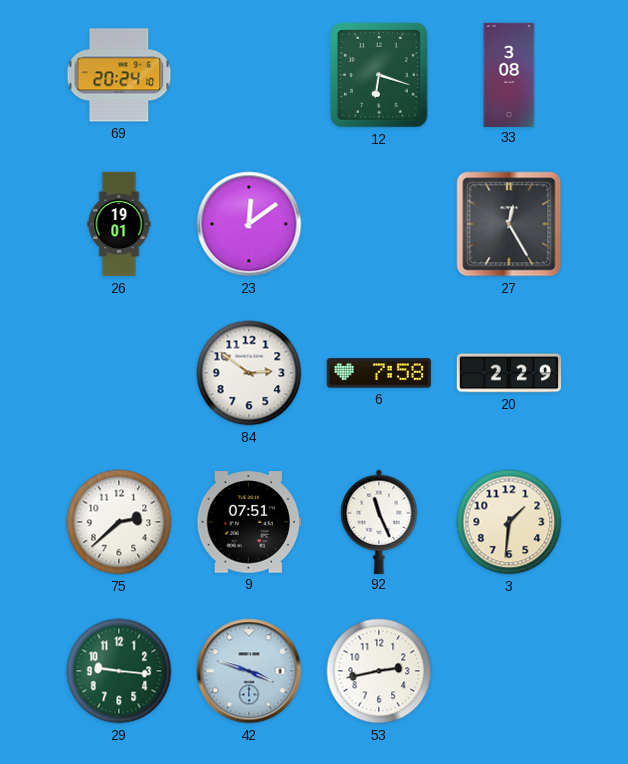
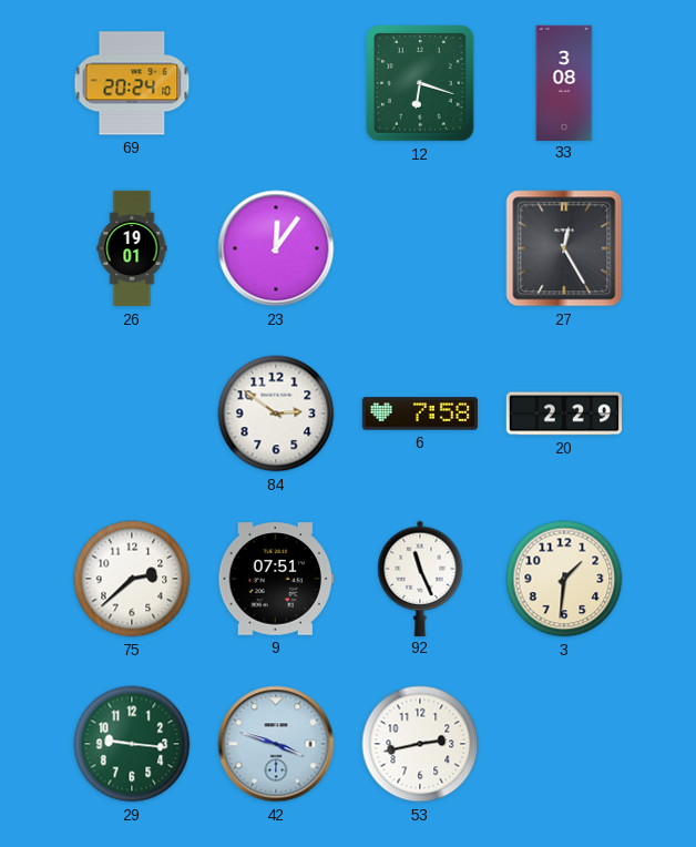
23: 12:09 -> 12:06
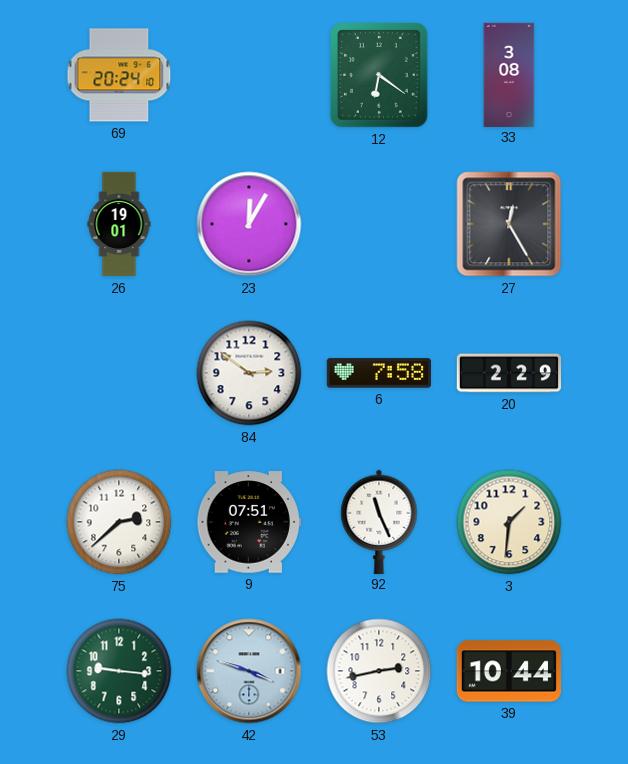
12: 6:18 -> 6:21
23: 12:06 -> 12:05
39: none -> 10:44
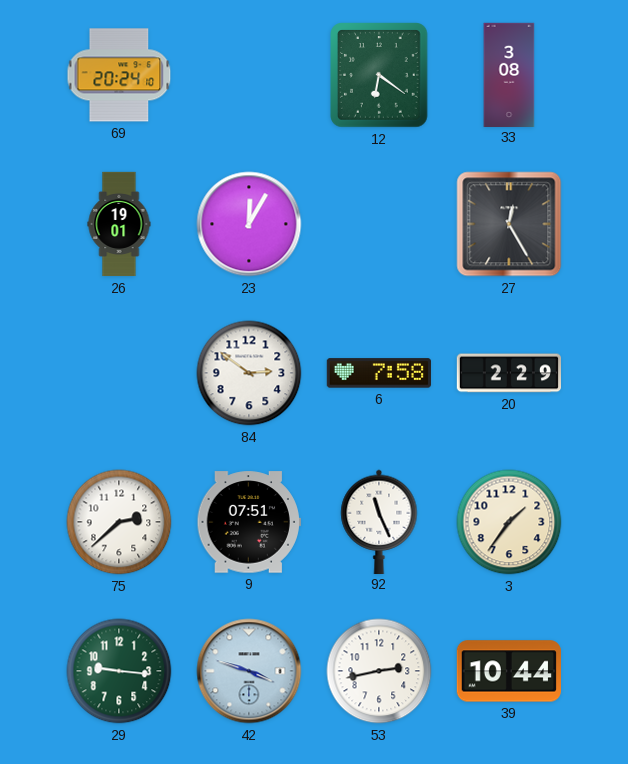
3: 1:31 -> 1:36
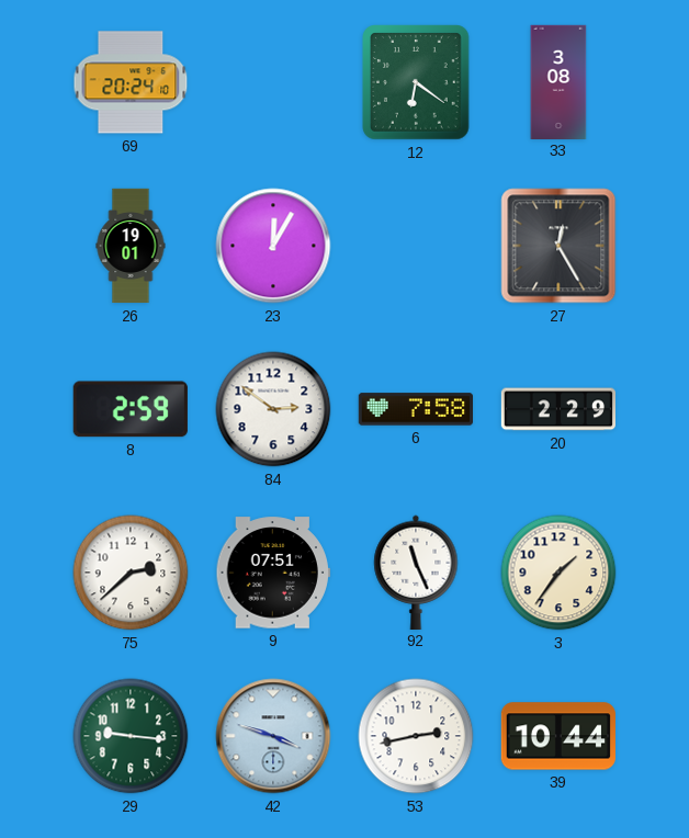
8: none -> 2:59
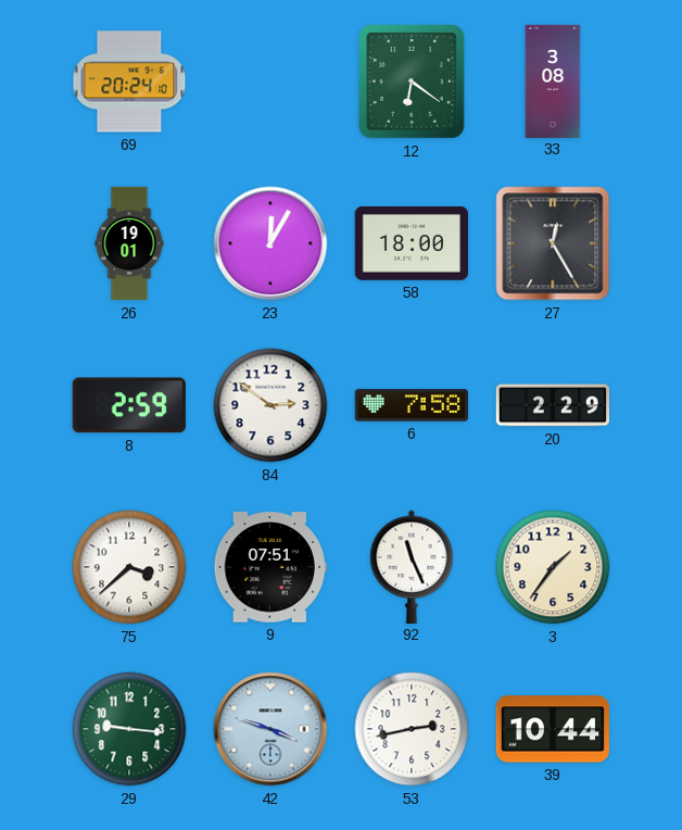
58: none -> 18:00
75: 2:38 -> 3:38
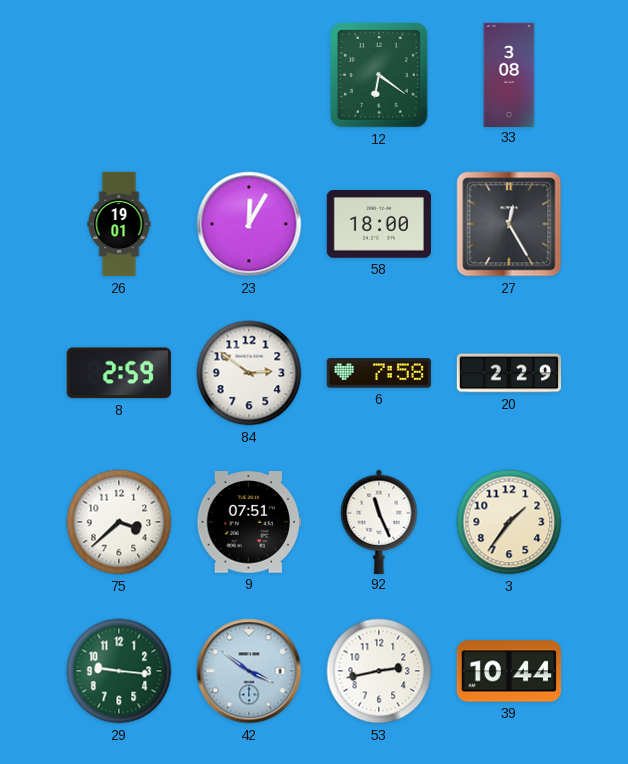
69: 20:24 -> none
42: 3:48 -> 3:51
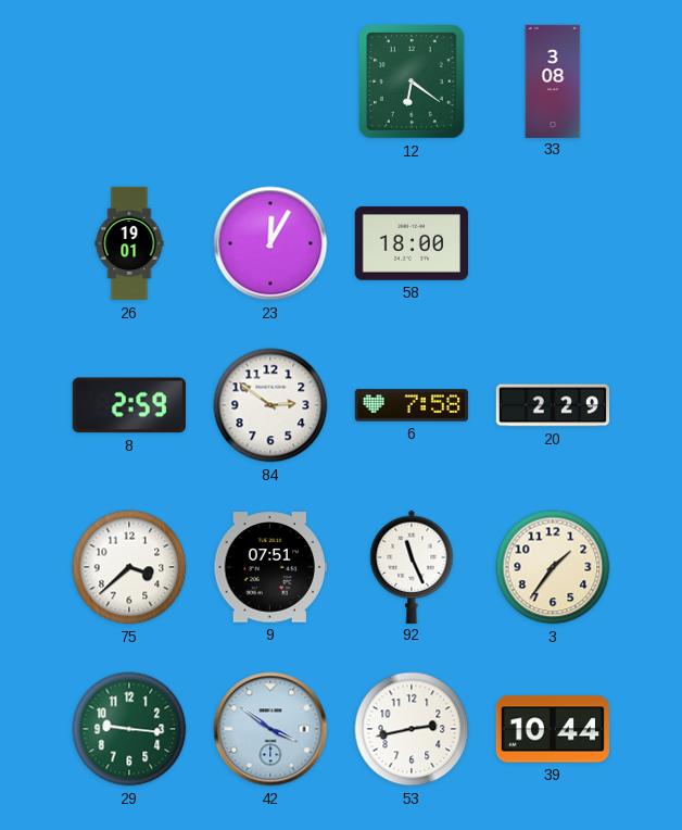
27: 12:25 -> none
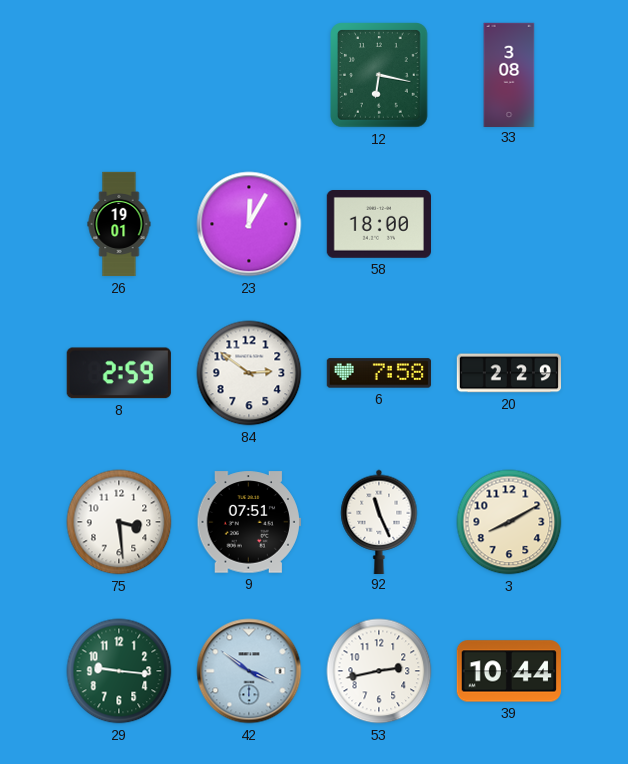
12: 6:21 -> 6:17
75: 3:38 -> 3:29
3: 1:36 -> 8:10
